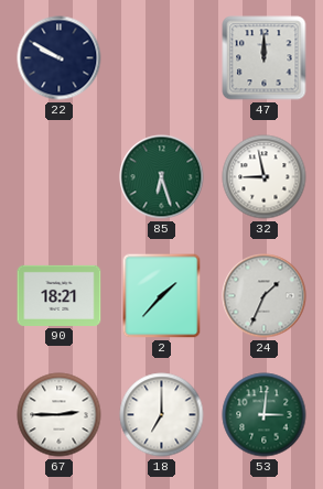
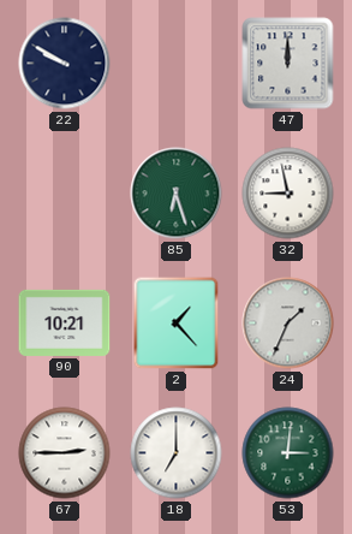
90: 18:21 -> 10:21
2: 1:37 -> 1:23
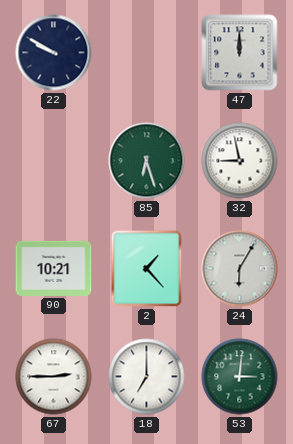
24: 1:34 -> 6:05
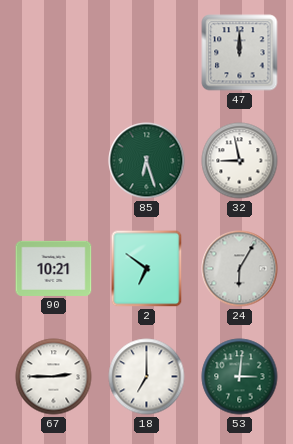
22: 9:50 -> none
2: 1:23 -> 6:51
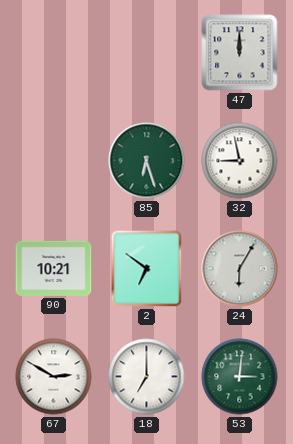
67: 2:45 -> 2:50
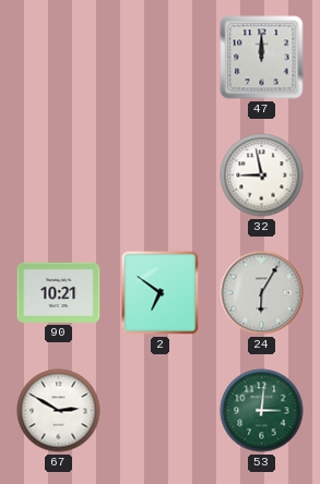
85: 6:27 -> none
18: 7:00 -> none
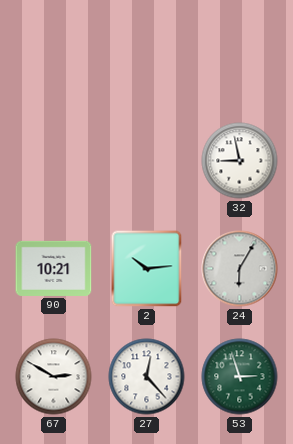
47: 12:00 -> none
2: 6:51 -> 10:14
27: none -> 12:23
53: 3:01 -> 2:57
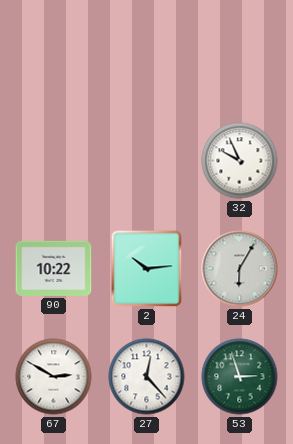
32: 8:58 -> 9:56
90: 10:21 -> 10:22
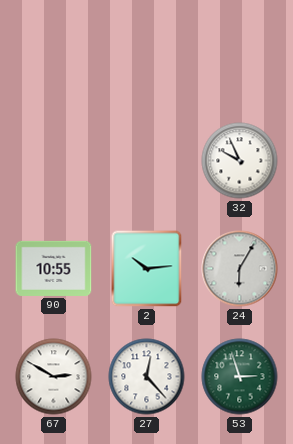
90: 10:22 -> 10:55
